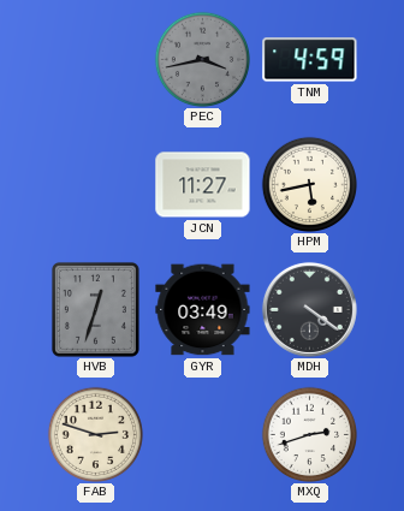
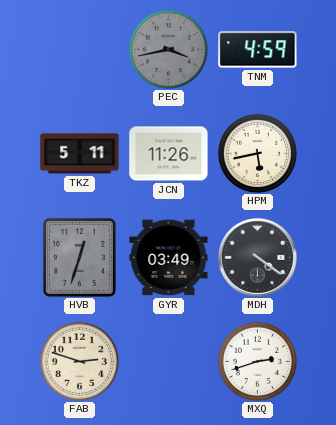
TKZ: none -> 5:11
JCN: 11:27 -> 11:26
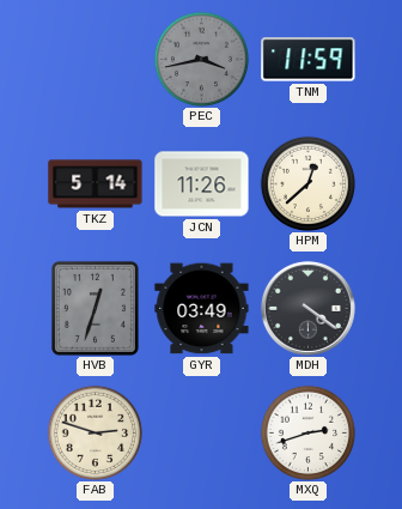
TNM: 4:59 -> 11:59
TKZ: 5:11 -> 5:14
HPM: 5:43 -> 12:38
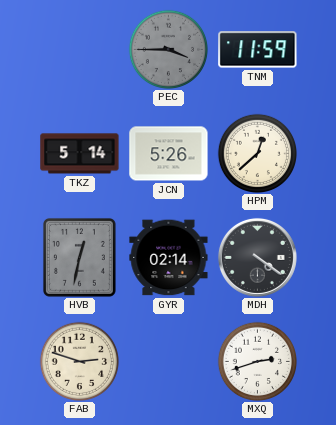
PEC: 3:43 -> 3:45
JCN: 11:26 -> 5:26
HVB: 12:33 -> 12:32
GYR: 03:49 -> 02:14
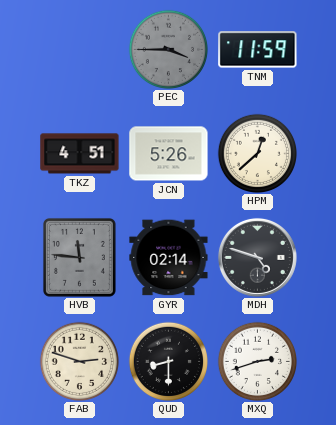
TKZ: 5:14 -> 4:51
HVB: 12:32 -> 11:46
MDH: 4:21 -> 4:48
QUD: none -> 8:30
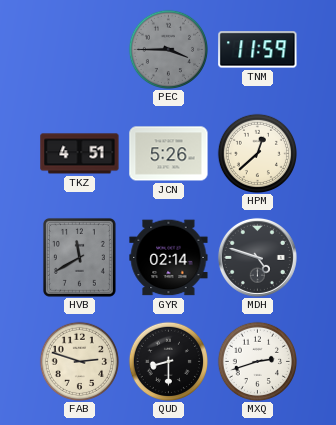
HVB: 11:46 -> 11:40
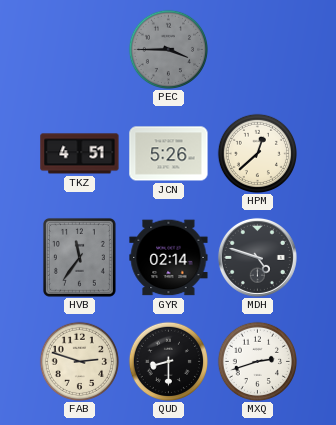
TNM: 11:59 -> none
HVB: 11:40 -> 11:36
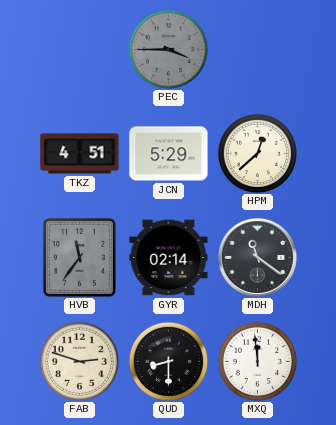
JCN: 5:26 -> 5:29
MDH: 4:48 -> 11:21
MXQ: 2:42 -> 11:59
